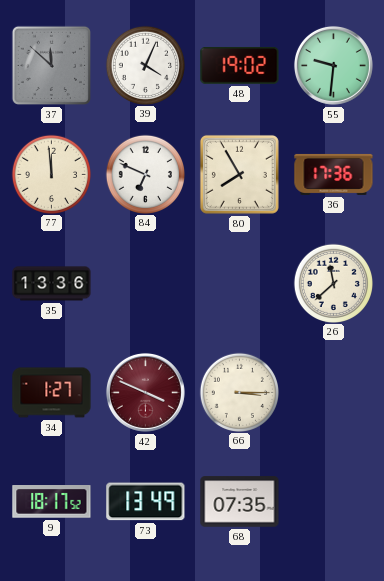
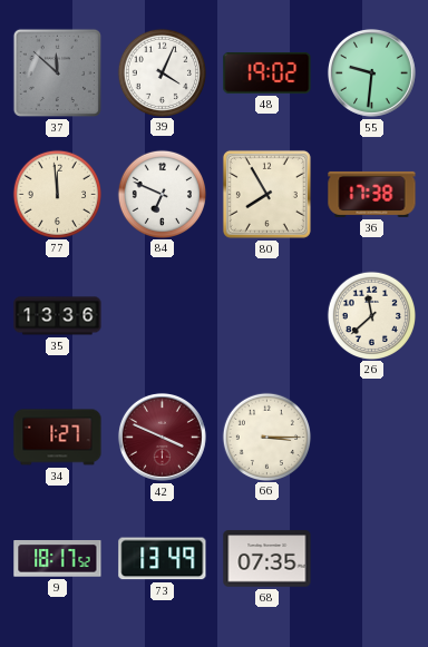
36: 17:36 -> 17:38
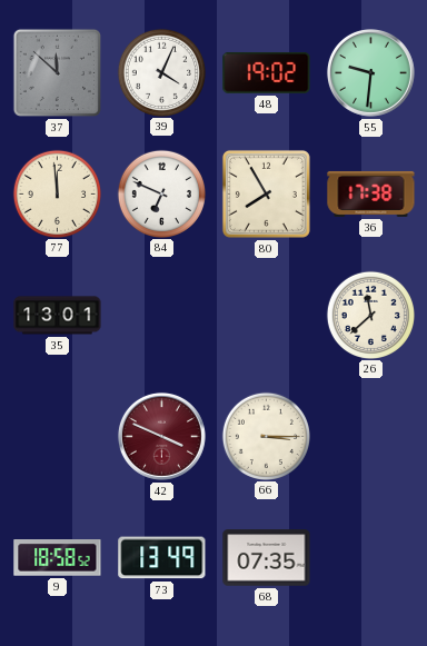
35: 13:36 -> 13:01
34: 1:27 -> none
9: 18:17 -> 18:58
